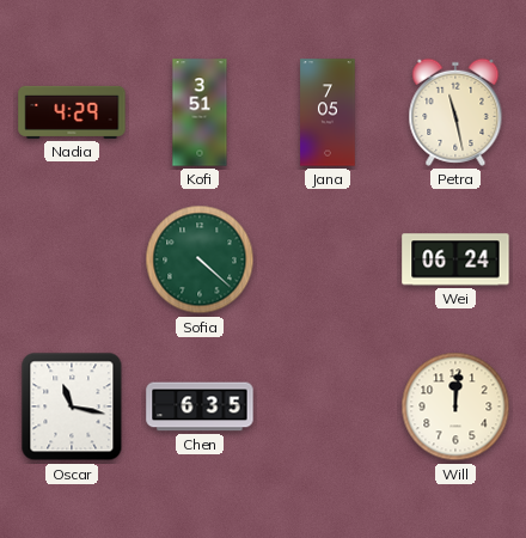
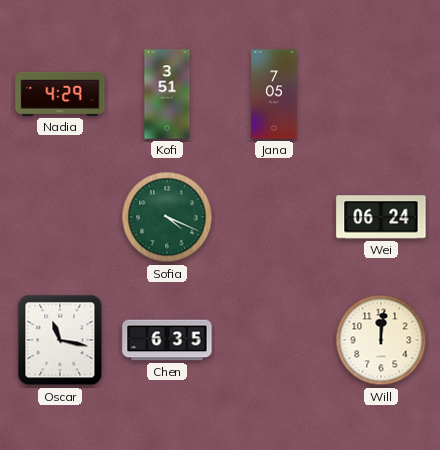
Petra: 11:28 -> none
Sofia: 4:22 -> 4:19
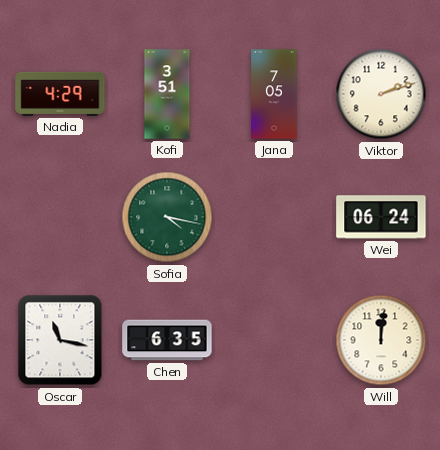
Viktor: none -> 2:12
Sofia: 4:19 -> 4:17
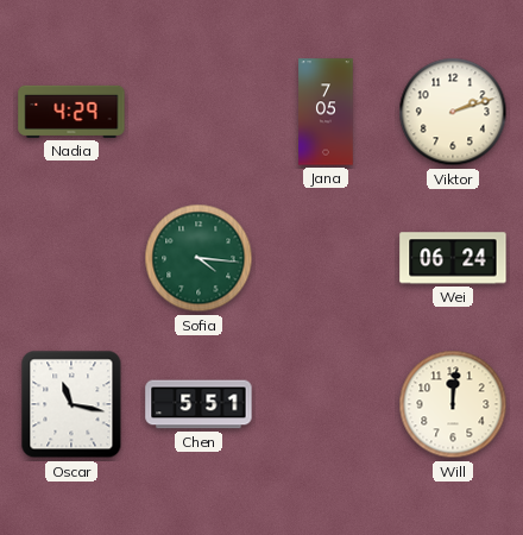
Kofi: 3:51 -> none
Sofia: 4:17 -> 4:16
Chen: 6:35 -> 5:51
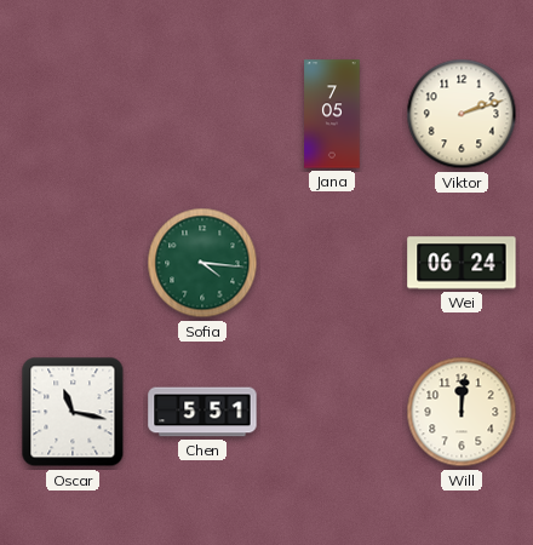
Nadia: 4:29 -> none
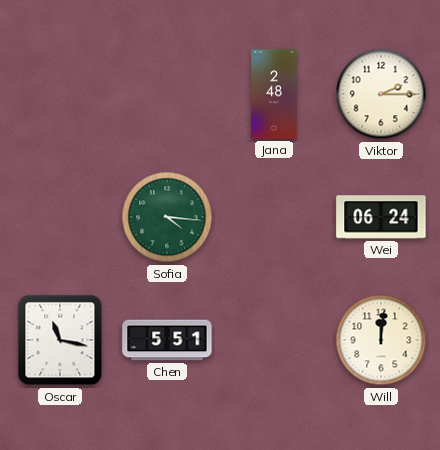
Jana: 7:05 -> 2:48
Viktor: 2:12 -> 2:15
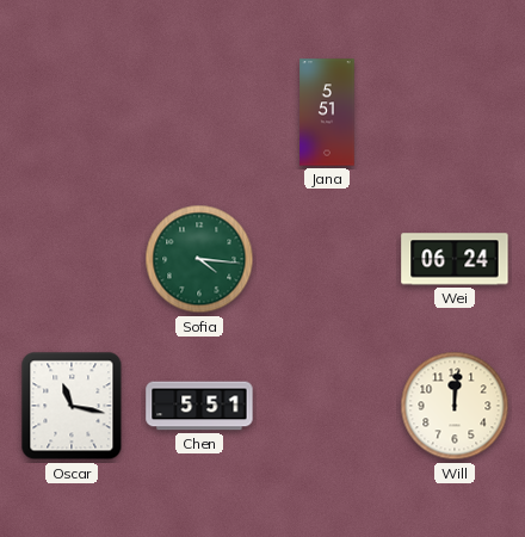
Jana: 2:48 -> 5:51
Viktor: 2:15 -> none
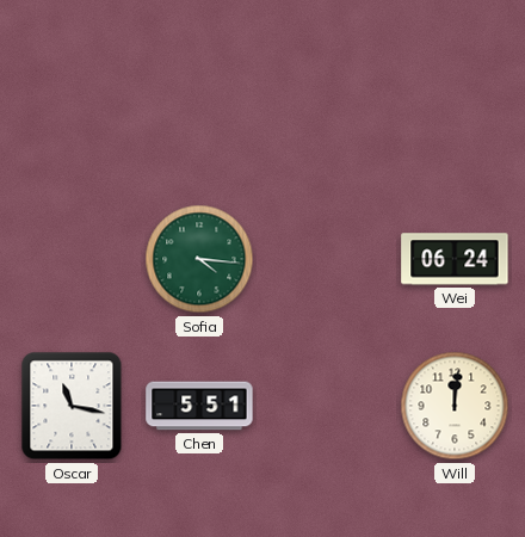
Jana: 5:51 -> none
